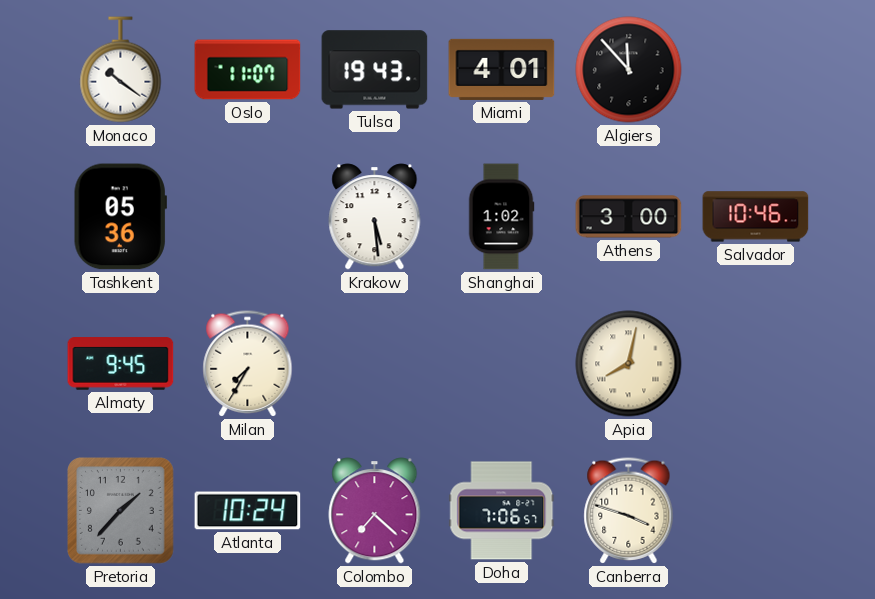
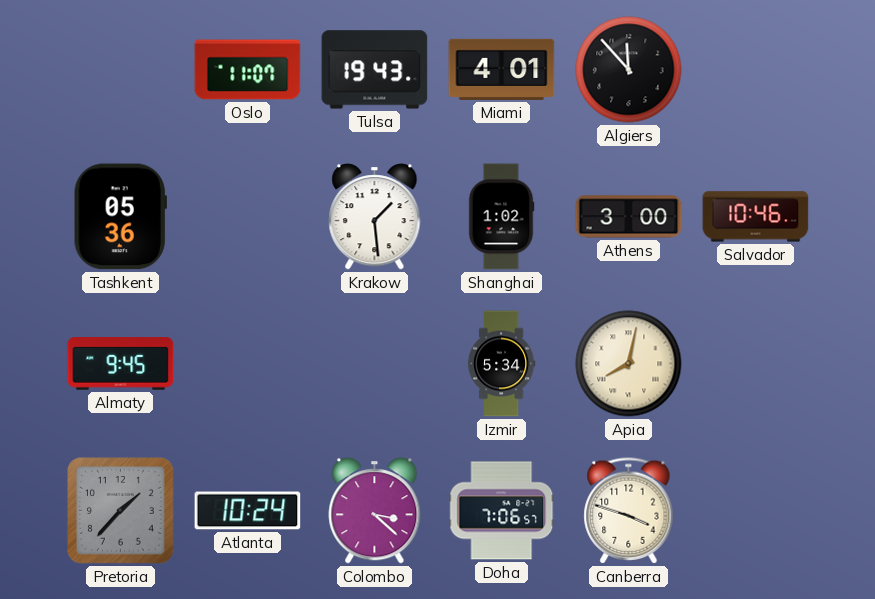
Monaco: 10:21 -> none
Krakow: 5:29 -> 1:29
Milan: 7:35 -> none
Izmir: none -> 5:34
Colombo: 7:22 -> 3:22
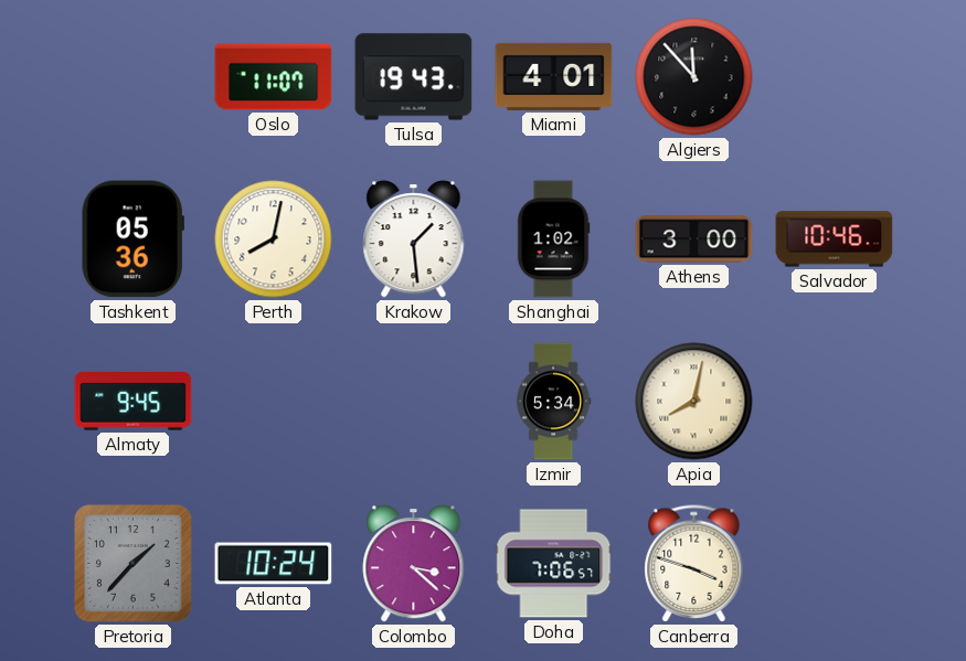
Perth: none -> 8:02
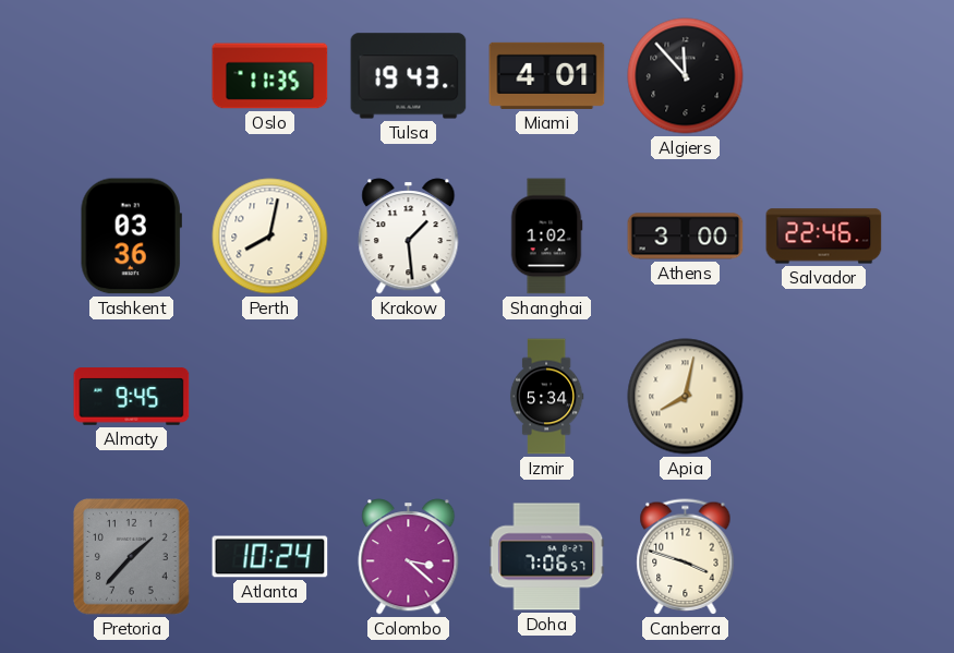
Oslo: 11:07 -> 11:35
Tashkent: 05:36 -> 03:36
Salvador: 10:46 -> 22:46
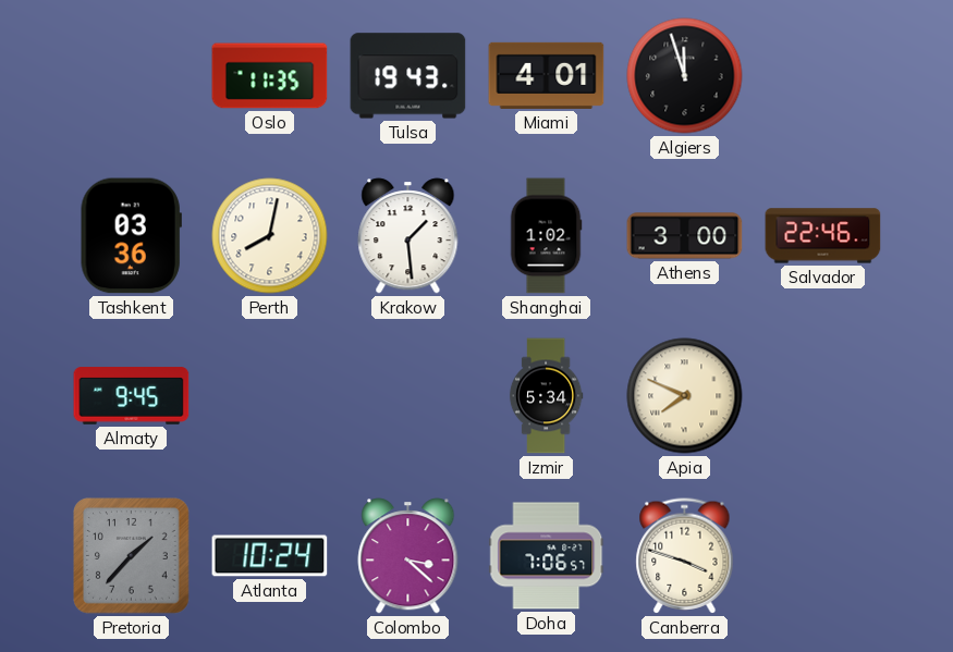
Algiers: 11:53 -> 11:57
Apia: 8:02 -> 7:49
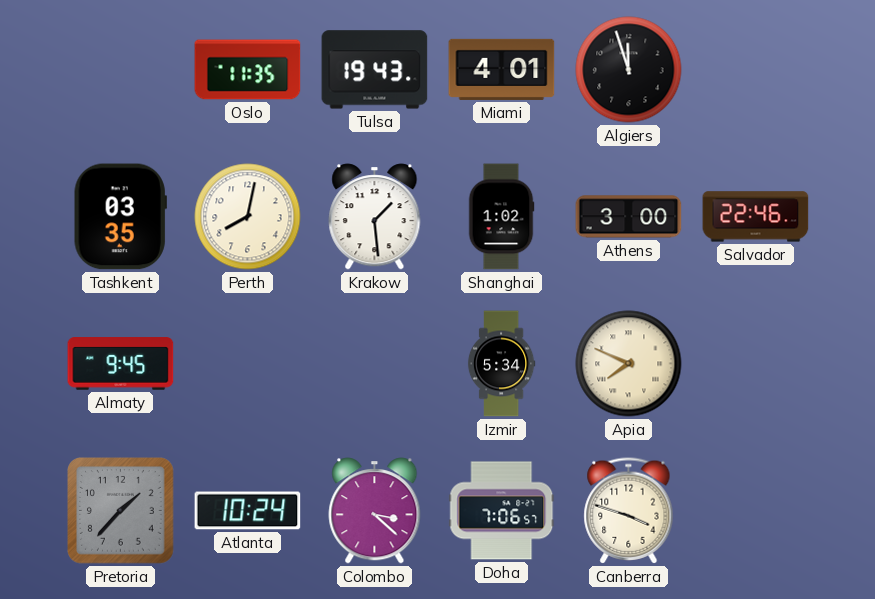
Tashkent: 03:36 -> 03:35
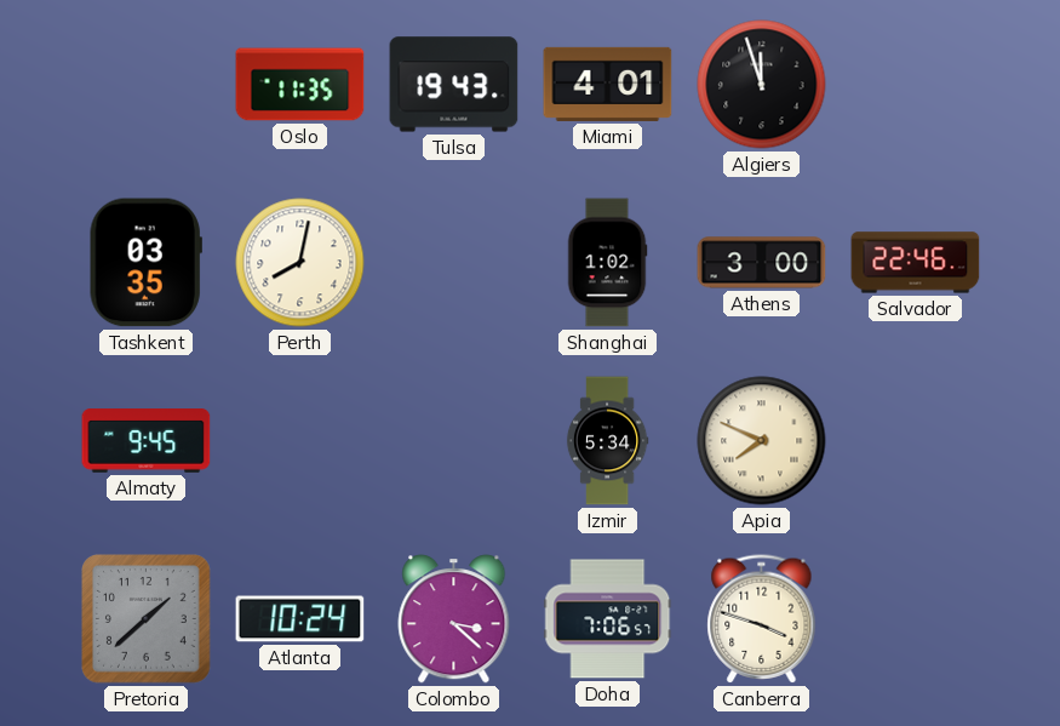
Krakow: 1:29 -> none
Pretoria: 1:37 -> 1:38
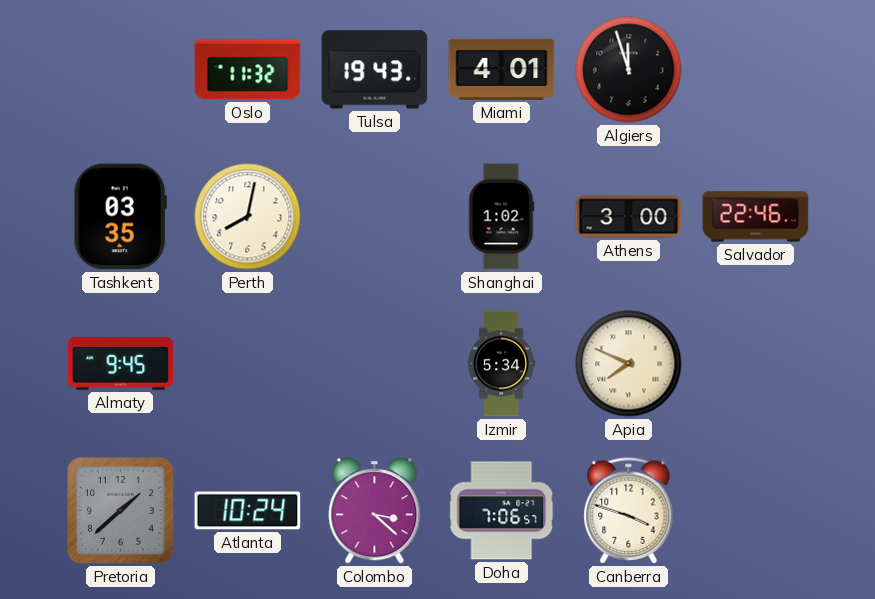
Oslo: 11:35 -> 11:32
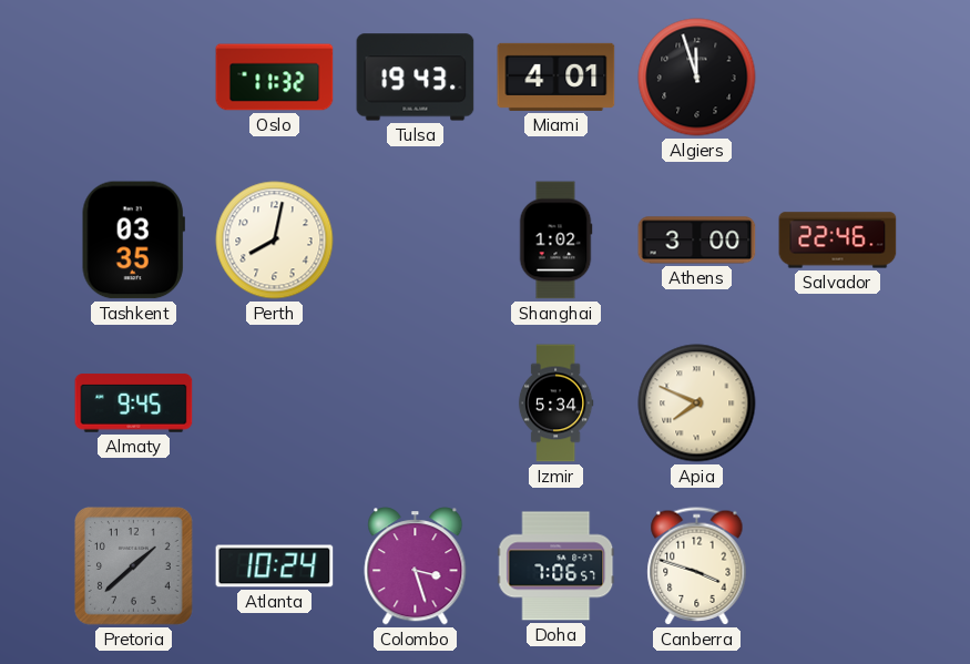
Colombo: 3:22 -> 3:27
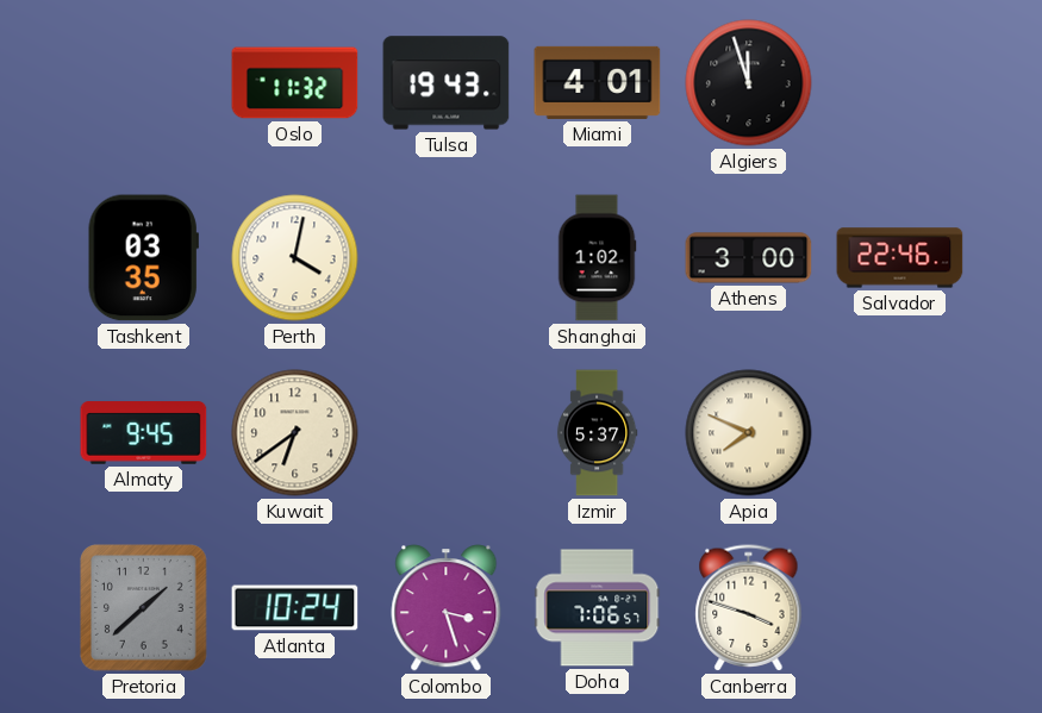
Perth: 8:02 -> 4:02
Kuwait: none -> 6:39
Izmir: 5:34 -> 5:37
